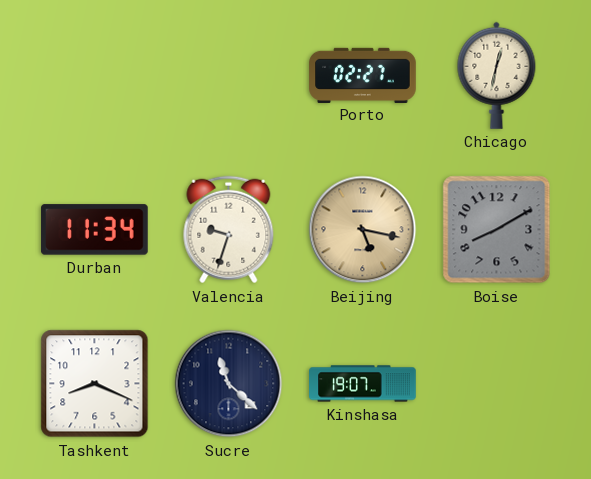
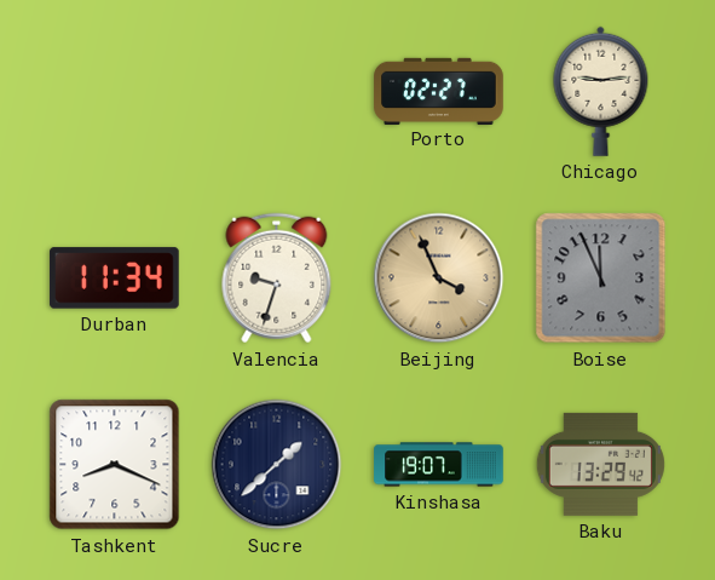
Chicago: 12:32 -> 9:14
Beijing: 5:17 -> 3:56
Boise: 8:10 -> 11:56
Sucre: 11:22 -> 1:38
Baku: none -> 13:29
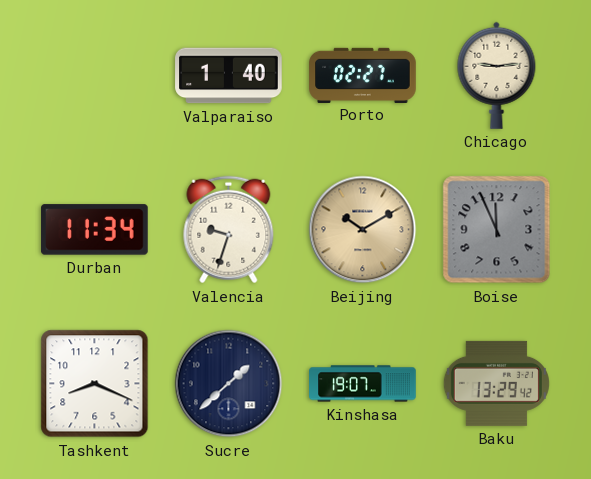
Valparaiso: none -> 1:40
Beijing: 3:56 -> 10:10
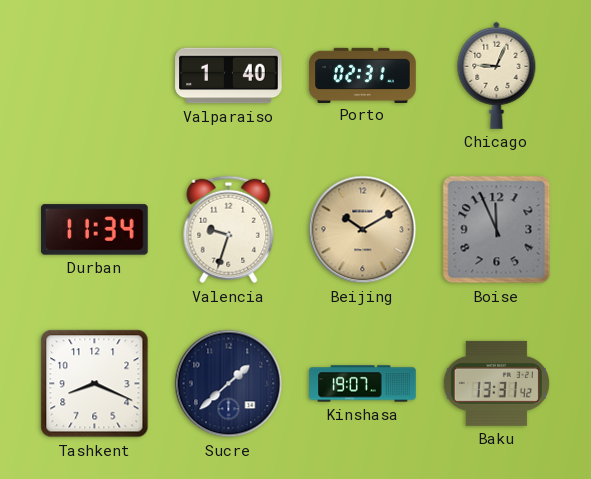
Porto: 02:27 -> 02:31
Chicago: 9:14 -> 9:04
Baku: 13:29 -> 13:31
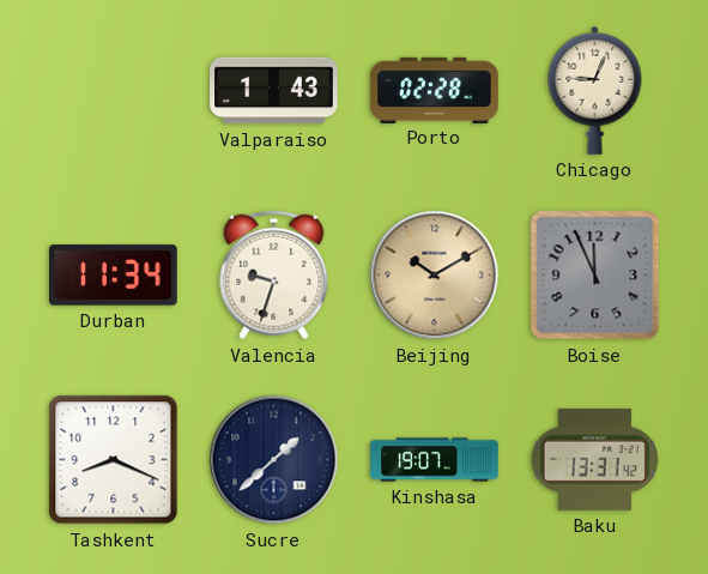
Valparaiso: 1:40 -> 1:43
Porto: 02:31 -> 02:28
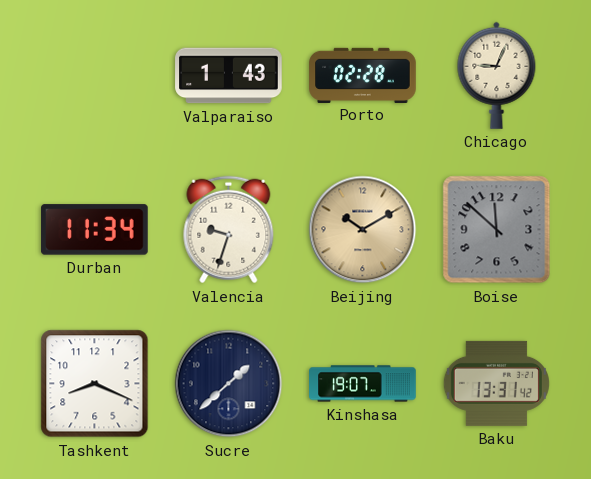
Boise: 11:56 -> 11:52
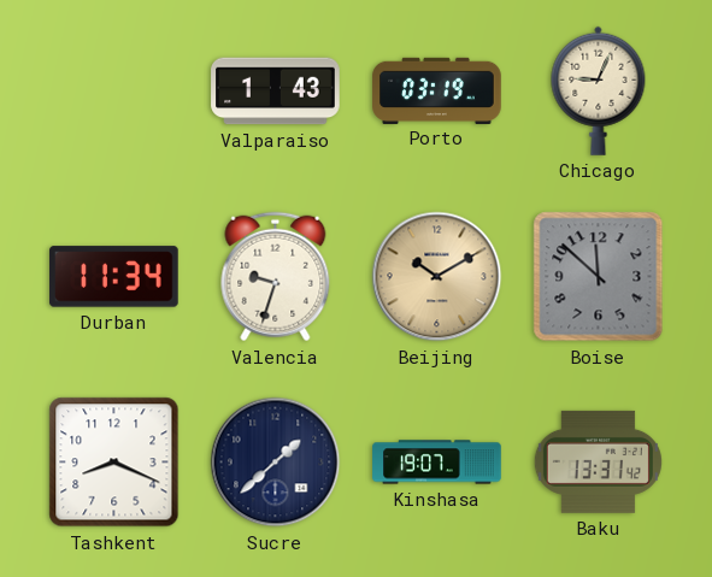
Porto: 02:28 -> 03:19
